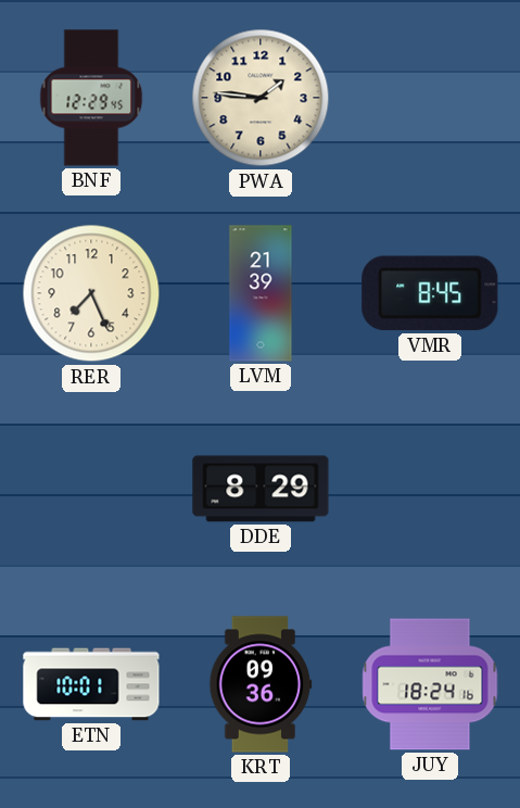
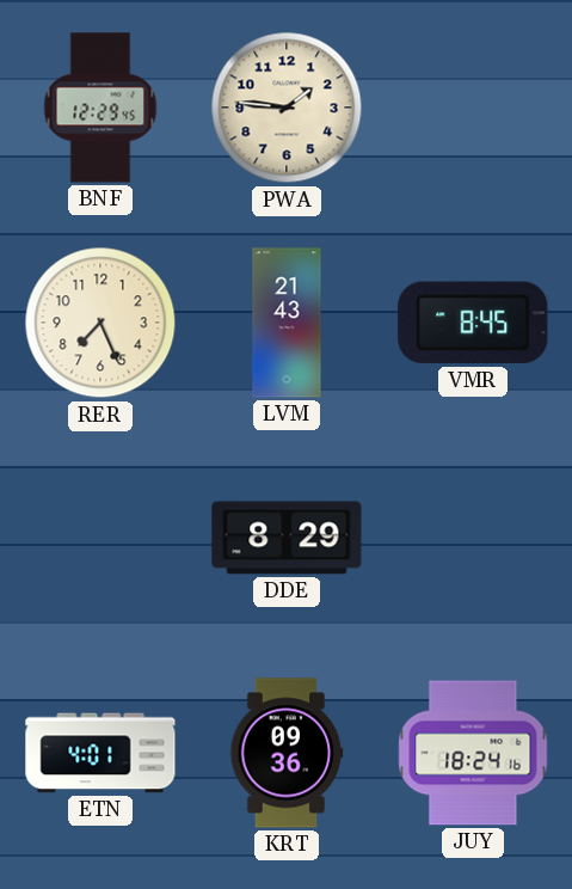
LVM: 21:39 -> 21:43
ETN: 10:01 -> 4:01
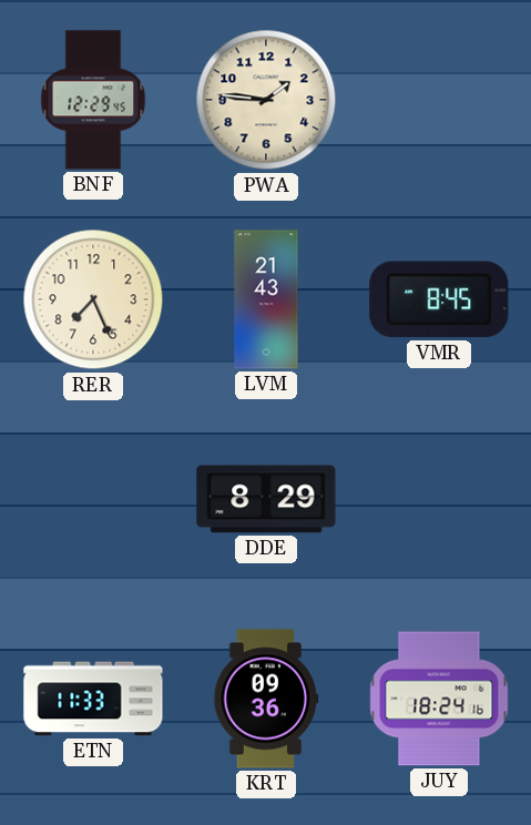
ETN: 4:01 -> 11:33
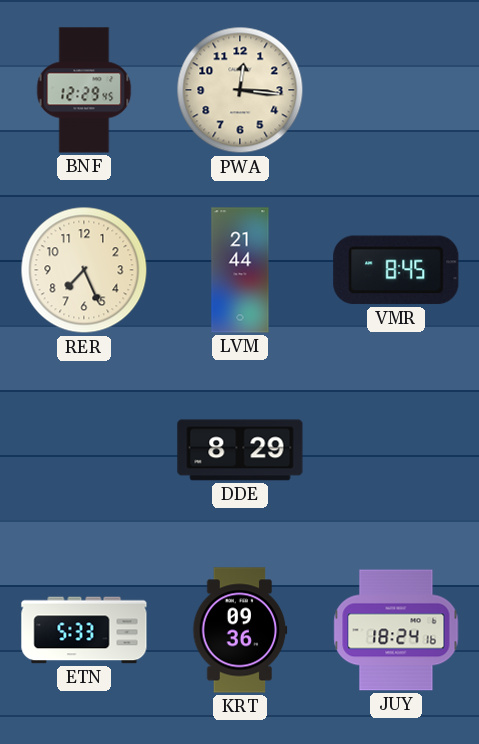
PWA: 1:46 -> 12:16
LVM: 21:43 -> 21:44
ETN: 11:33 -> 5:33
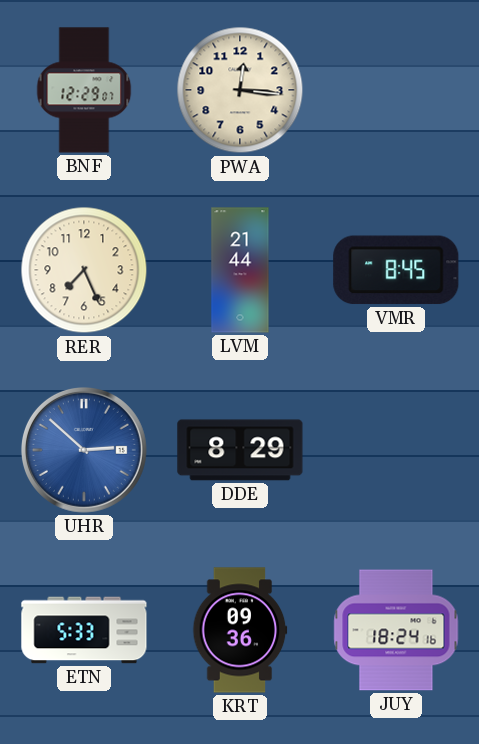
BNF: 12:29:45 -> 12:29:07
UHR: none -> 2:52
